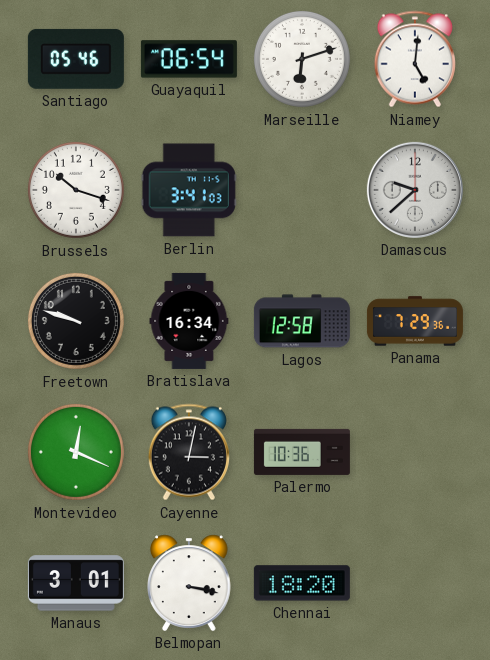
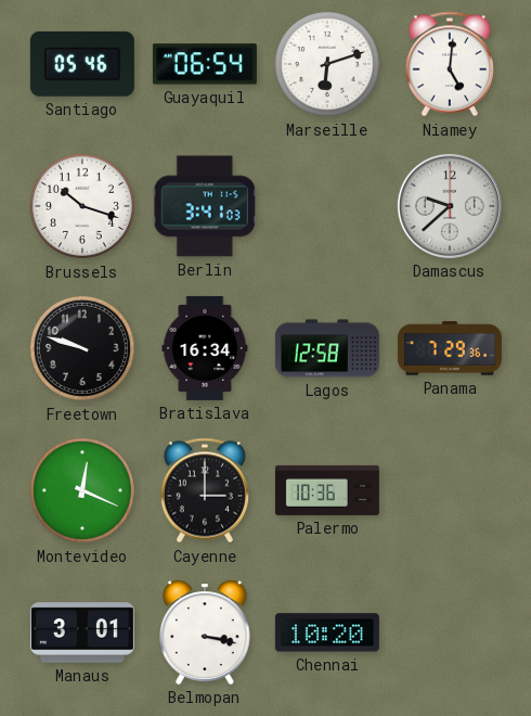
Cayenne: 3:02 -> 3:00
Chennai: 18:20 -> 10:20
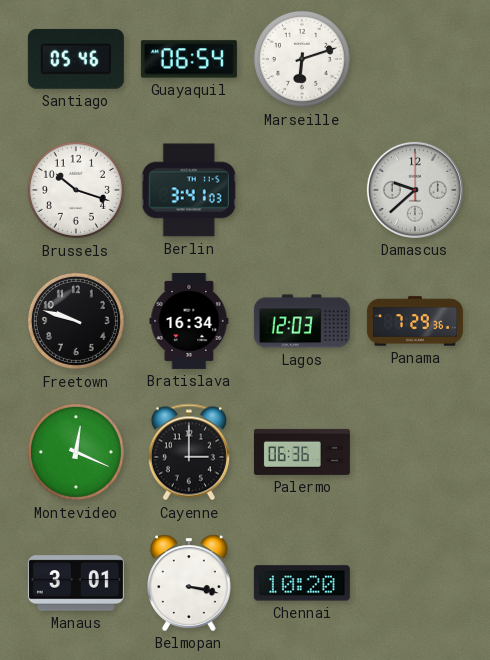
Niamey: 5:01 -> none
Lagos: 12:58 -> 12:03
Palermo: 10:36 -> 06:36
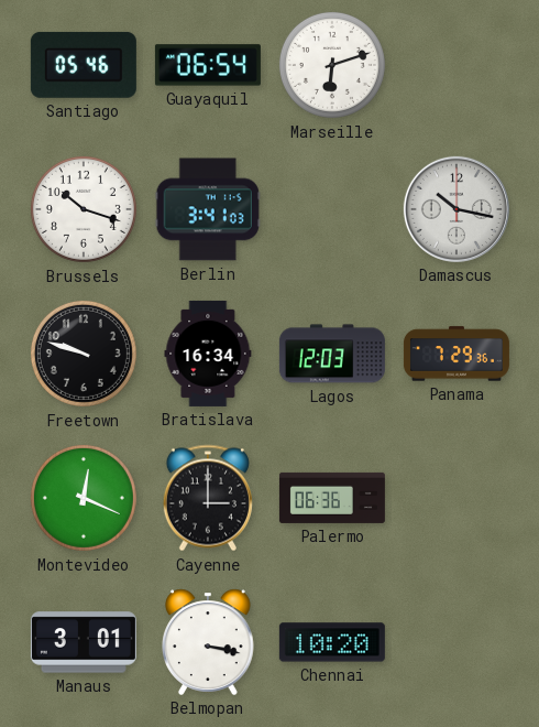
Damascus: 9:38 -> 10:17
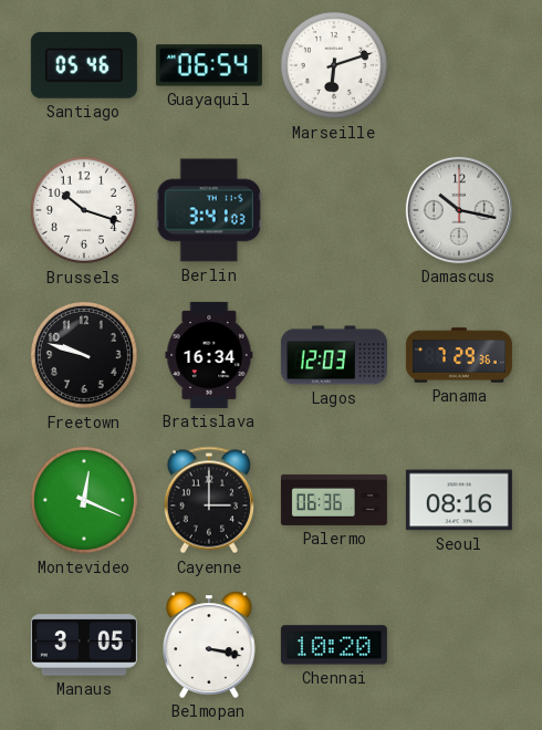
Seoul: none -> 08:16
Manaus: 3:01 -> 3:05
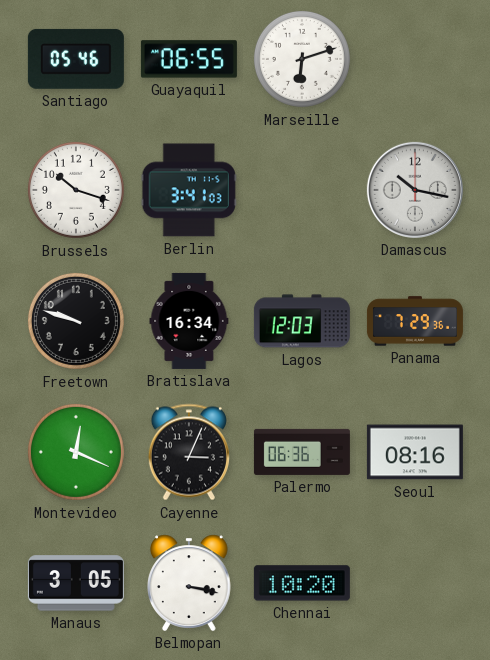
Guayaquil: 06:54 -> 06:55
Cayenne: 3:00 -> 3:04
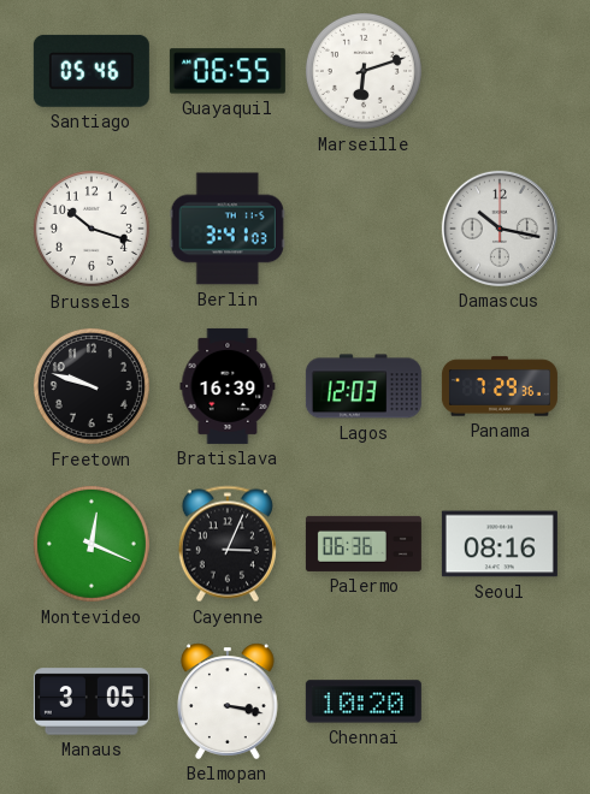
Bratislava: 16:34 -> 16:39
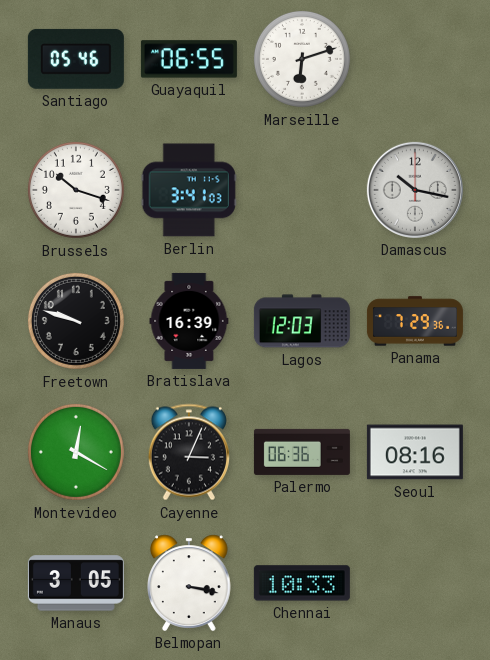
Montevideo: 12:19 -> 12:20
Chennai: 10:20 -> 10:33
